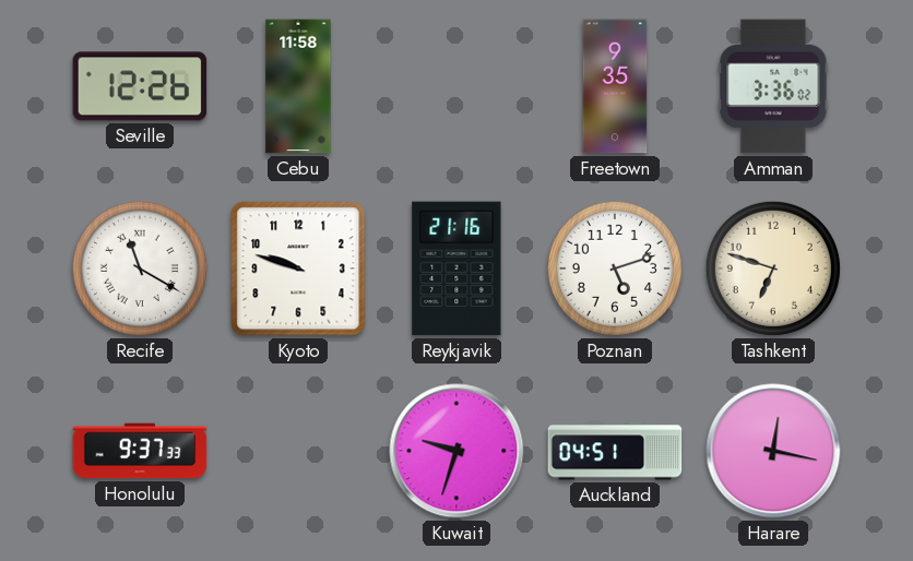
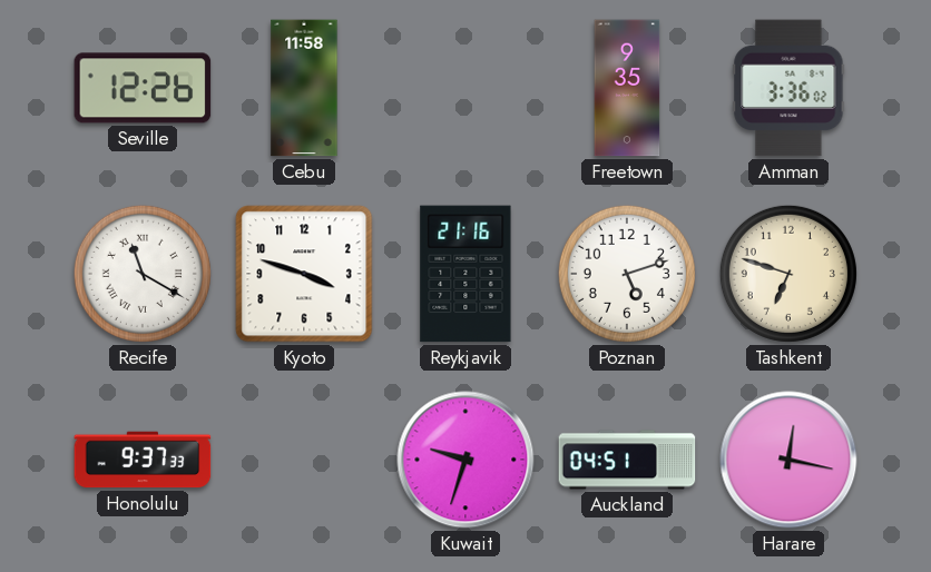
Kyoto: 9:48 -> 3:48
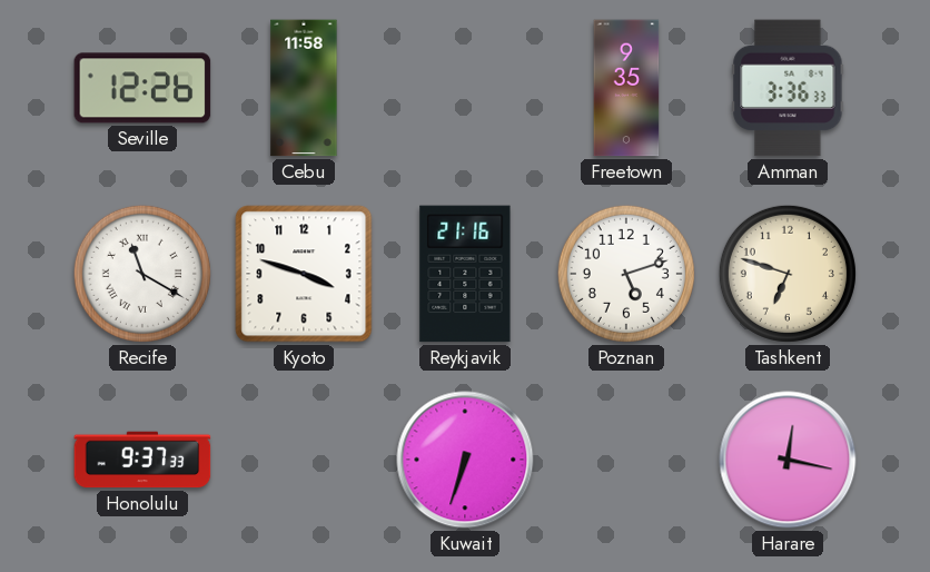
Amman: 3:36:02 -> 3:36:33
Kuwait: 9:33 -> 6:33
Auckland: 04:51 -> none
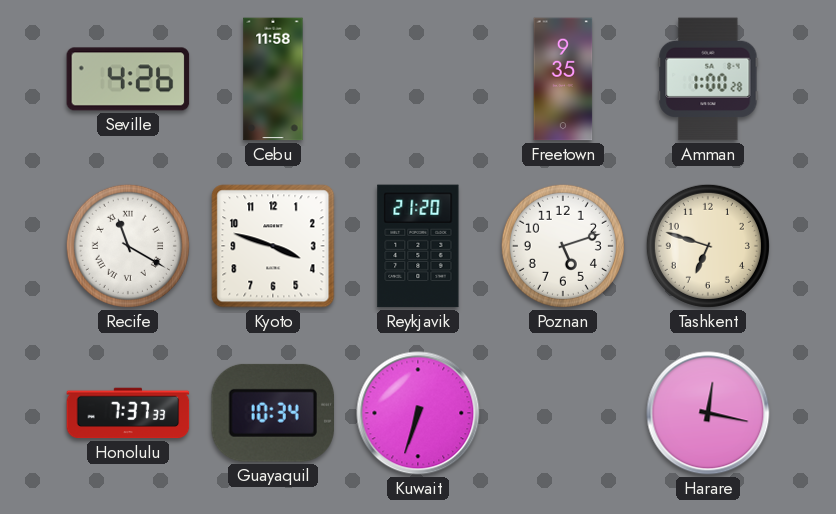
Seville: 12:26 -> 4:26
Amman: 3:36 -> 1:00
Reykjavik: 21:16 -> 21:20
Honolulu: 9:37 -> 7:37
Guayaquil: none -> 10:34
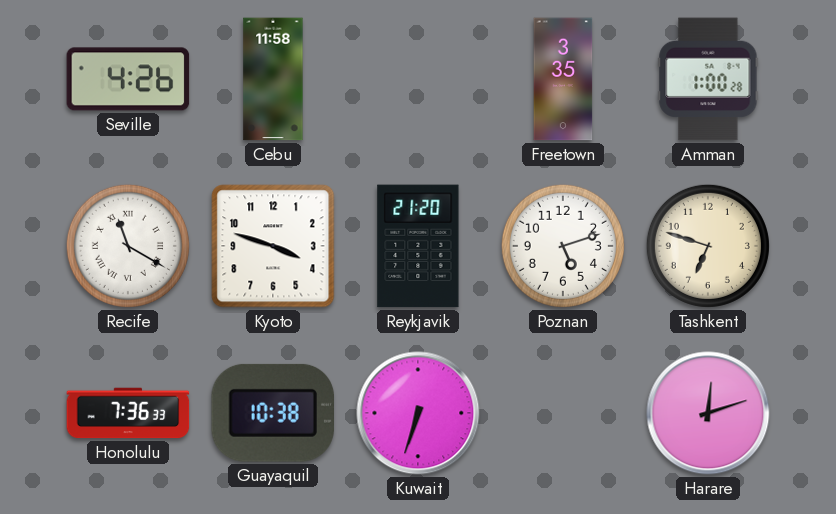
Freetown: 9:35 -> 3:35
Honolulu: 7:37 -> 7:36
Guayaquil: 10:34 -> 10:38
Harare: 12:17 -> 12:12
